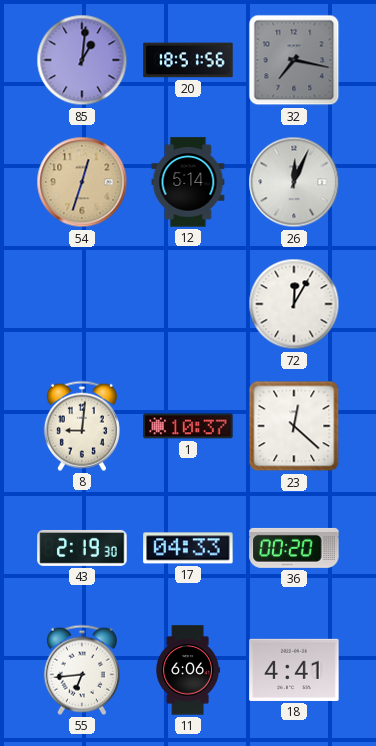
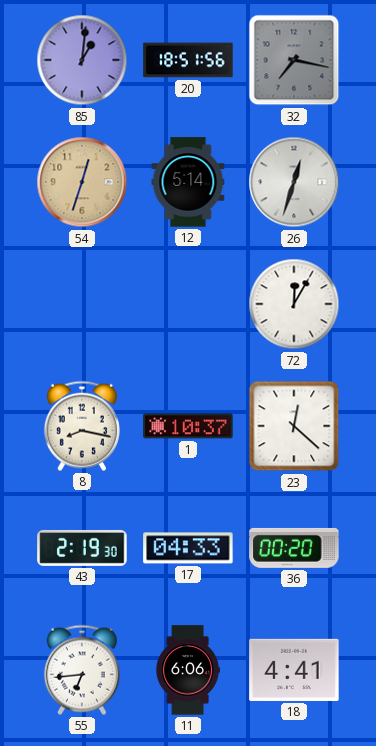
26: 12:04 -> 12:33
8: 9:01 -> 8:17
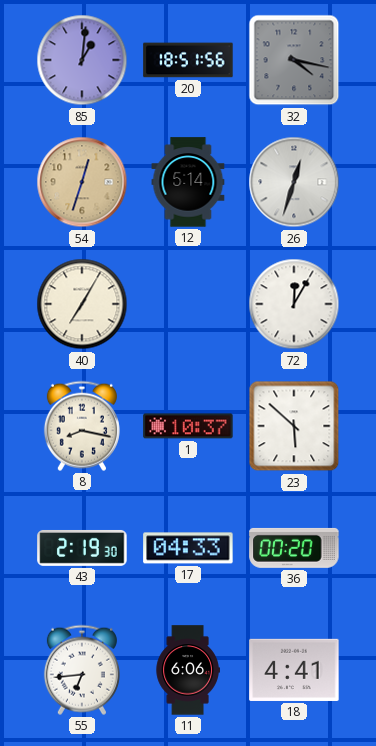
32: 7:17 -> 4:17
40: none -> 7:05
23: 12:22 -> 5:52
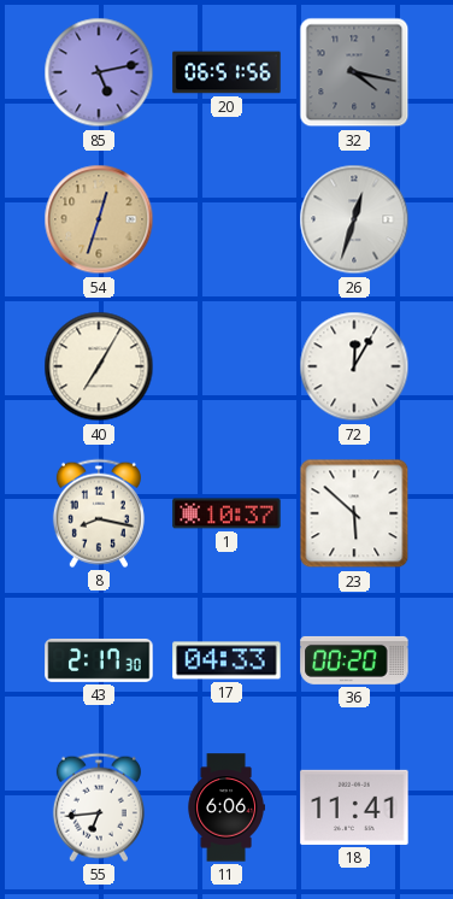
85: 1:01 -> 5:13
20: 18:51 -> 06:51
12: 5:14 -> none
43: 2:19 -> 2:17
18: 4:41 -> 11:41
